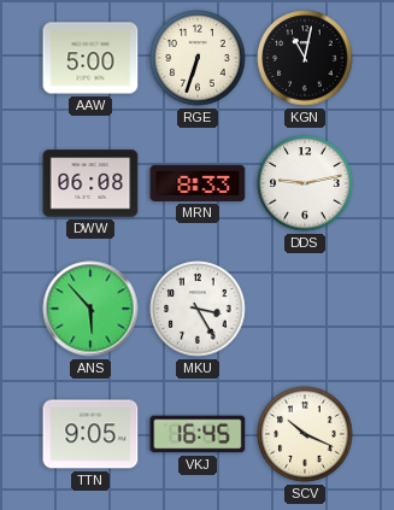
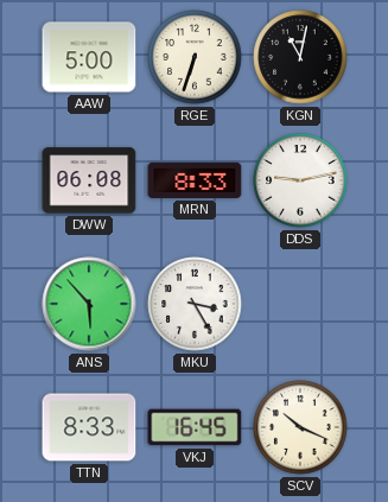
TTN: 9:05 -> 8:33
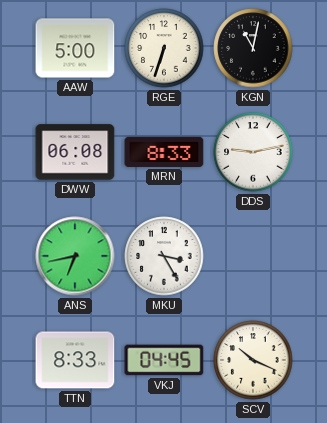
ANS: 5:53 -> 6:43
VKJ: 16:45 -> 04:45
